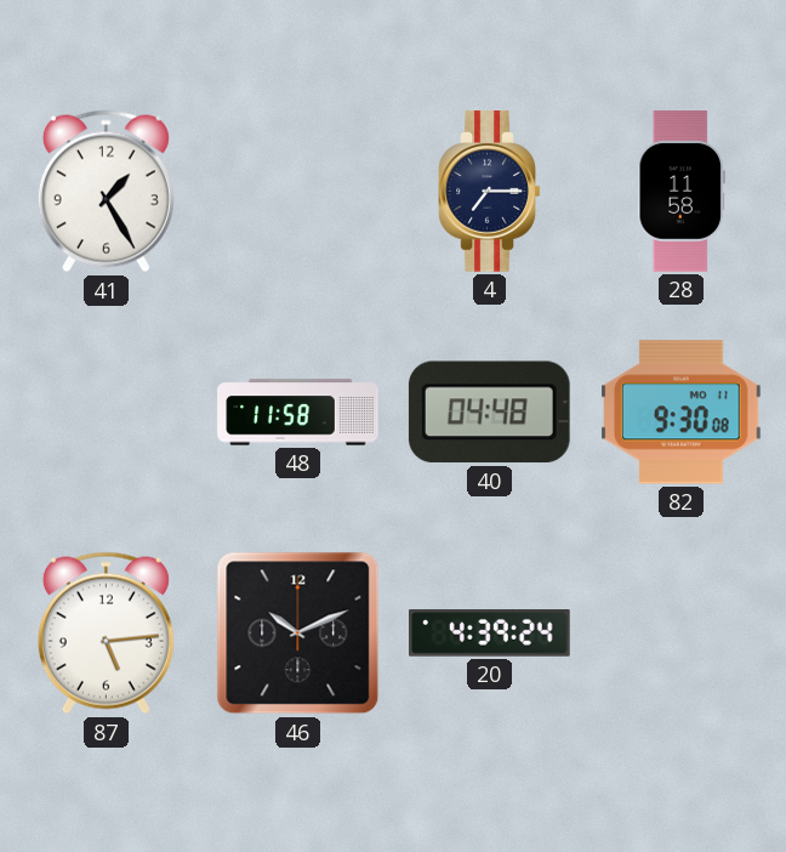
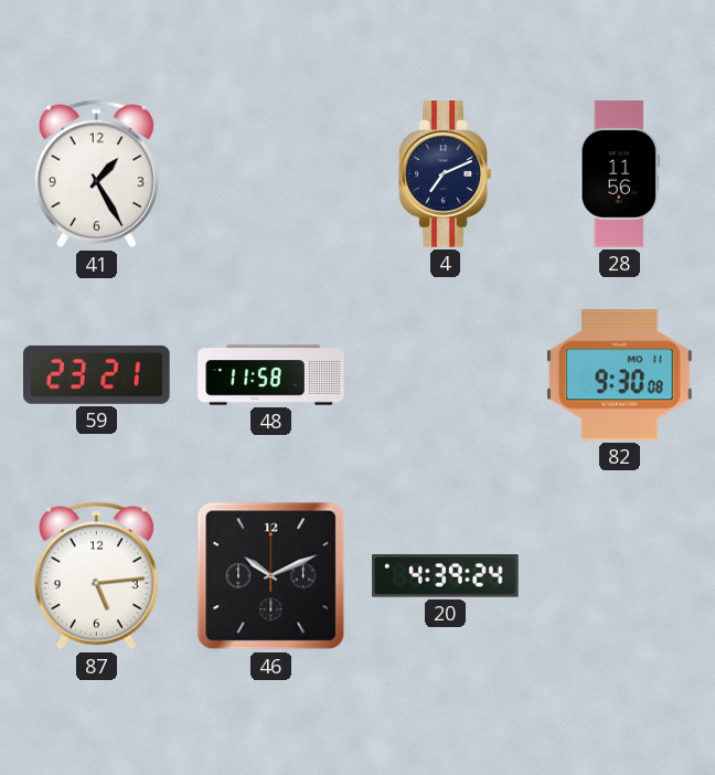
4: 7:15 -> 7:11
28: 11:58 -> 11:56
59: none -> 23:21
40: 04:48 -> none
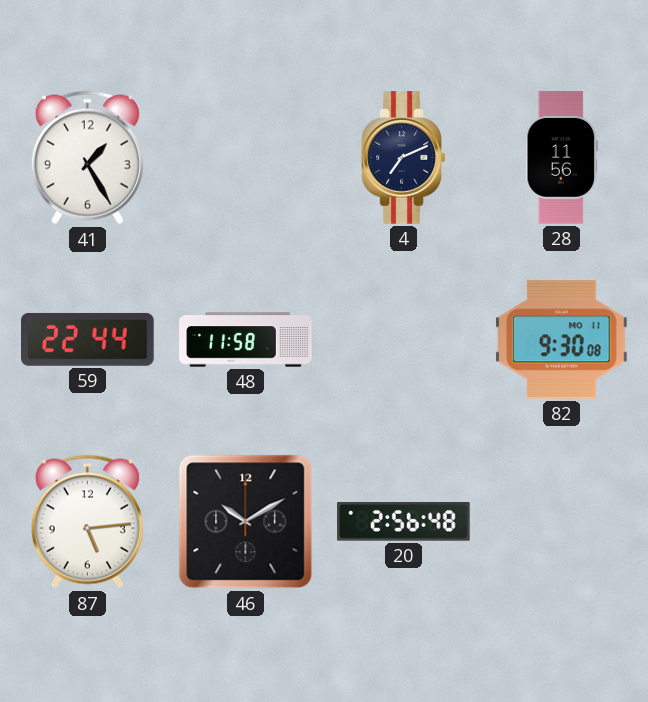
59: 23:21 -> 22:44
46: 10:11 -> 10:10
20: 4:39 -> 2:56
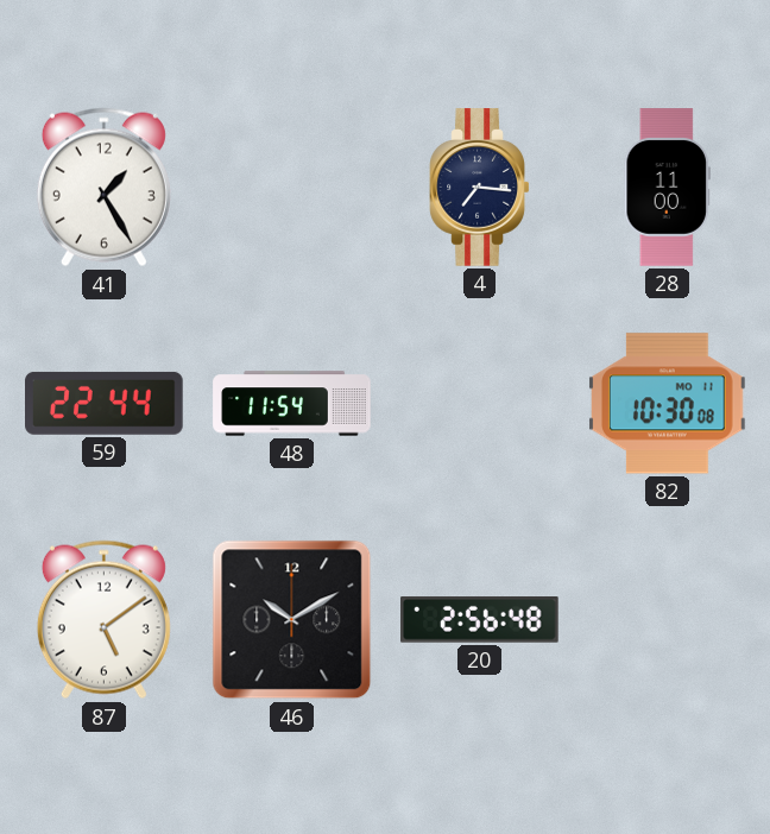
4: 7:11 -> 7:16
28: 11:56 -> 11:00
48: 11:58 -> 11:54
82: 9:30 -> 10:30
87: 5:14 -> 5:09
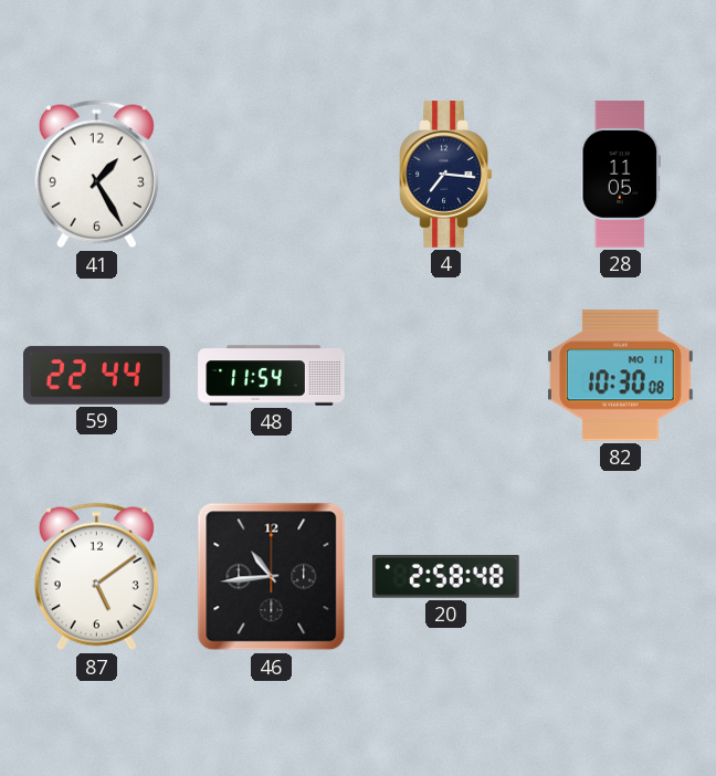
28: 11:00 -> 11:05
46: 10:10 -> 10:44
20: 2:56 -> 2:58
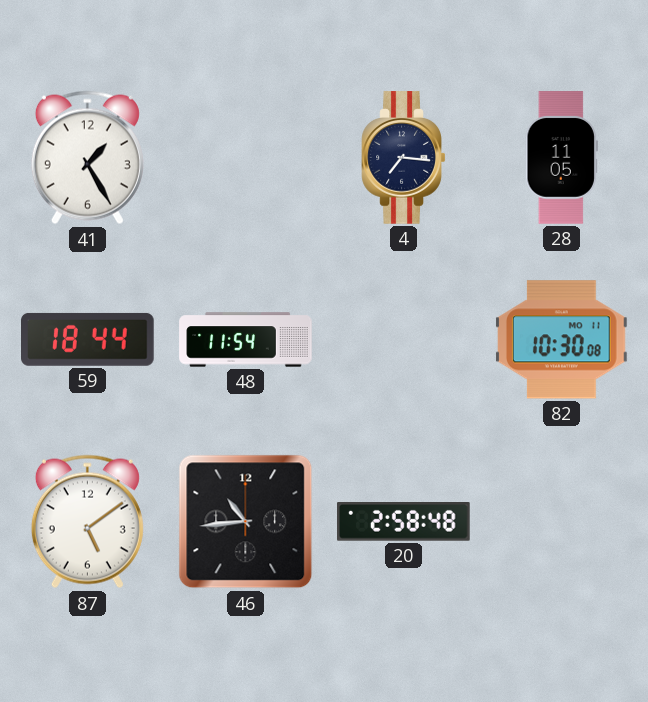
59: 22:44 -> 18:44
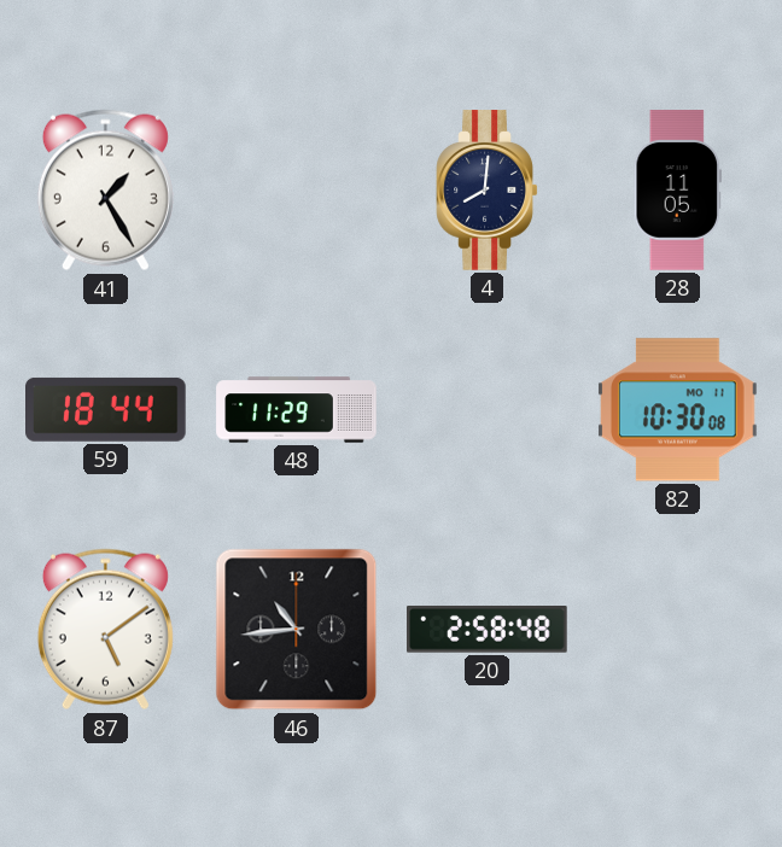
4: 7:16 -> 8:01
48: 11:54 -> 11:29
